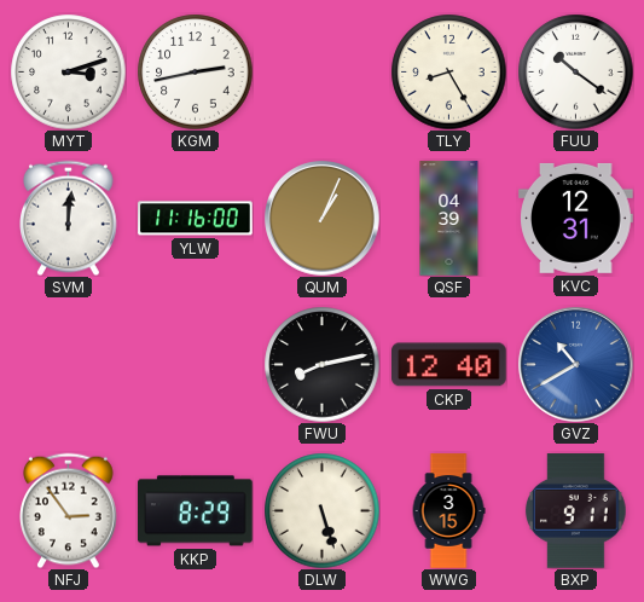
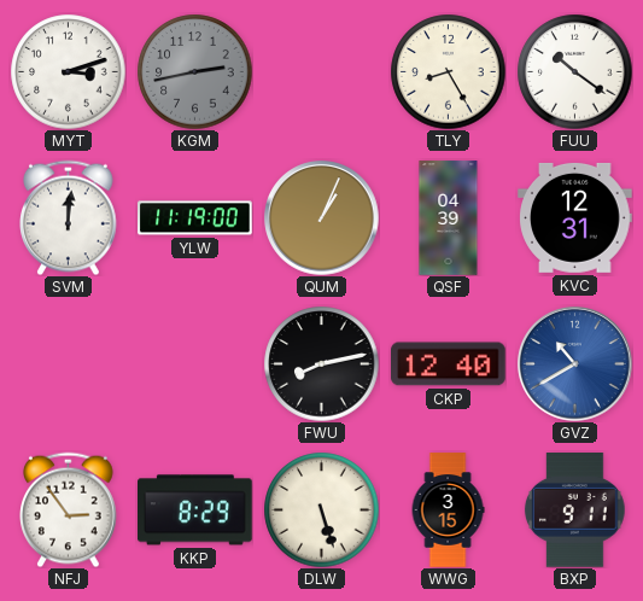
KGM dial: white -> grey
YLW: 11:16 -> 11:19
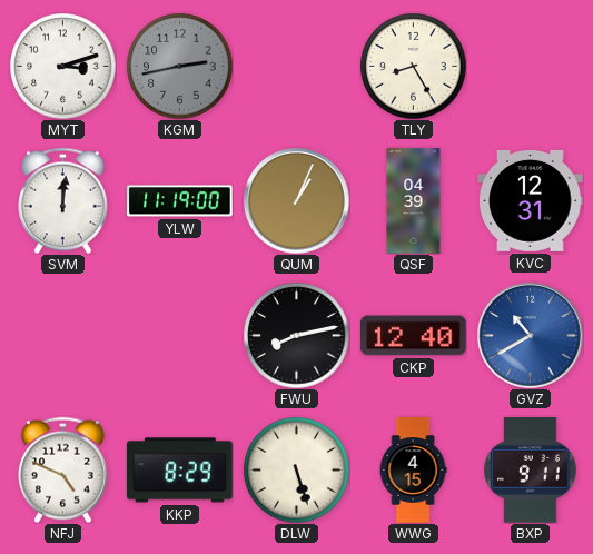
FUU: 10:21 -> none
NFJ: 2:54 -> 4:49
WWG: 3:15 -> 4:15
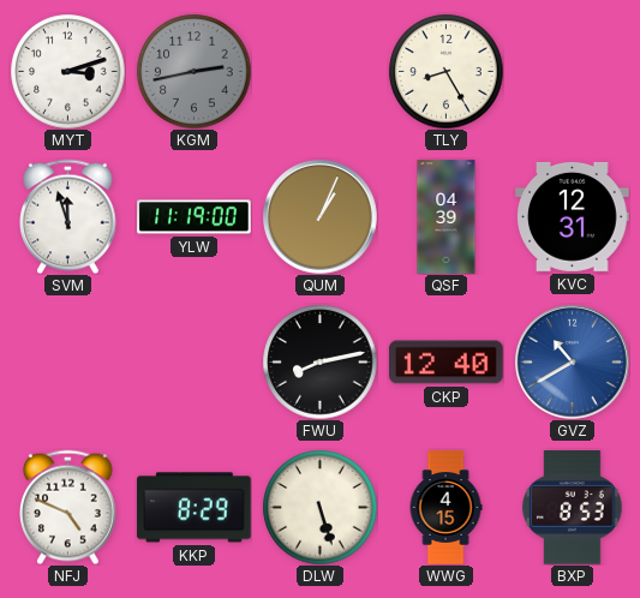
SVM: 12:01 -> 11:57
BXP: 9:11 -> 8:53
